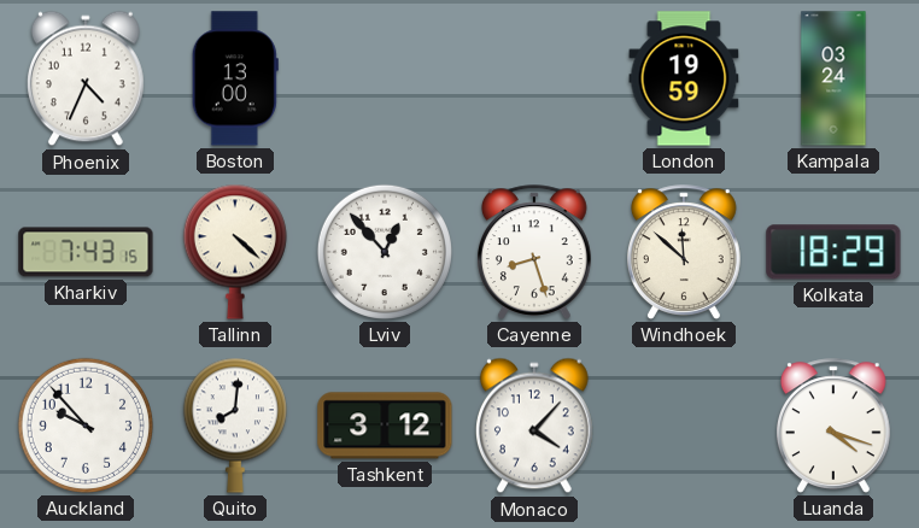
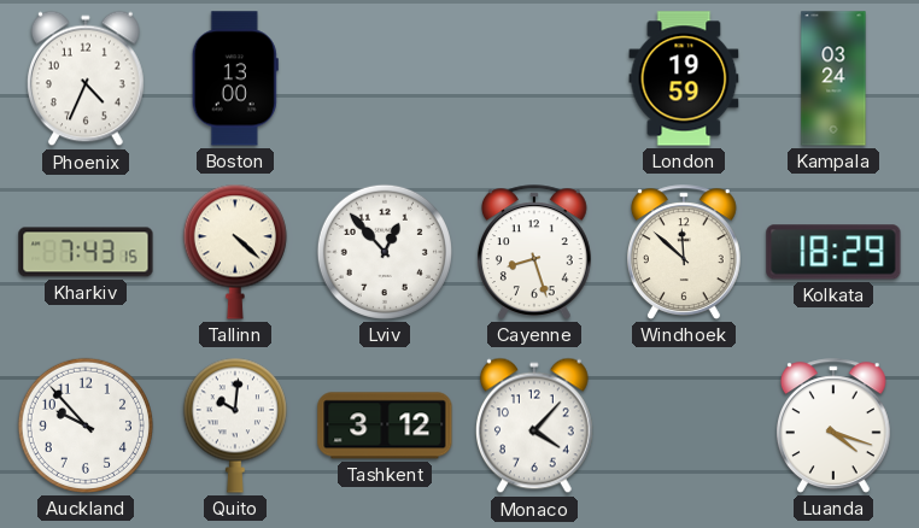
Quito: 8:01 -> 10:01
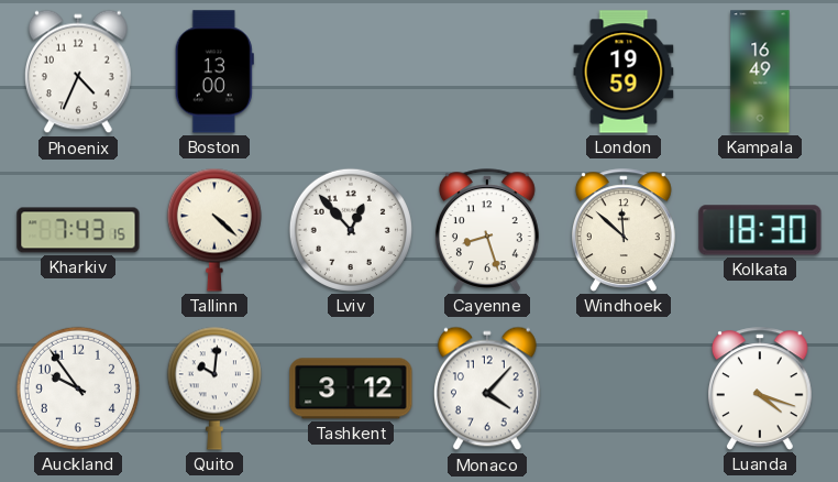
Kampala: 03:24 -> 16:49
Kolkata: 18:29 -> 18:30
Auckland: 9:53 -> 9:54
